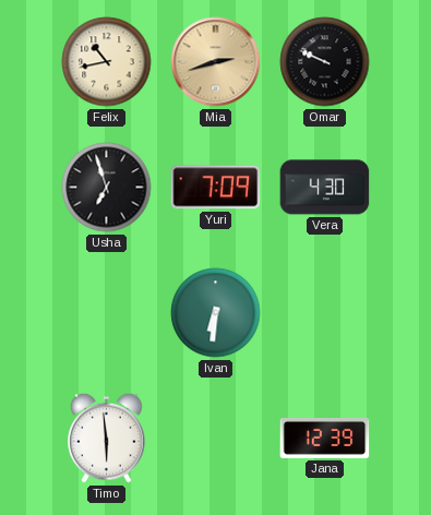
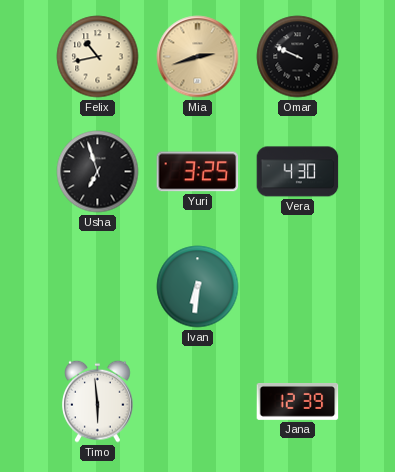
Yuri: 7:09 -> 3:25
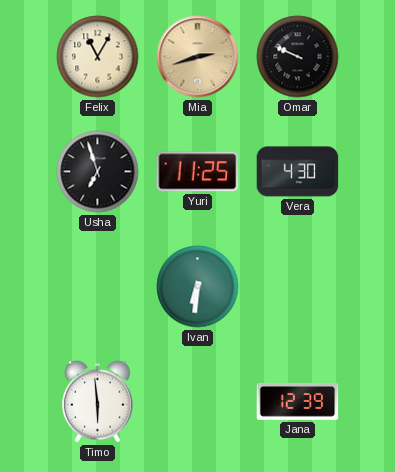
Felix: 10:43 -> 11:05
Yuri: 3:25 -> 11:25
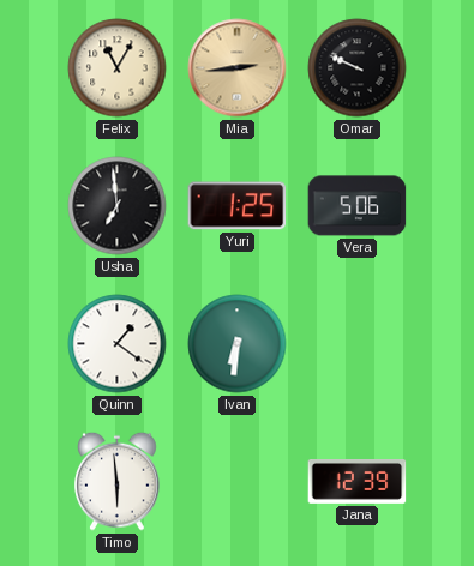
Mia: 2:42 -> 2:44
Usha: 6:57 -> 6:59
Yuri: 11:25 -> 1:25
Vera: 4:30 -> 5:06
Quinn: none -> 1:21
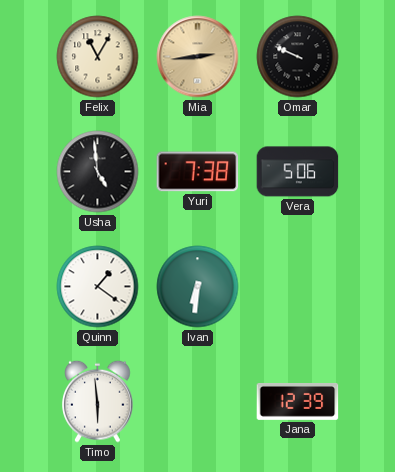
Usha: 6:59 -> 4:59
Yuri: 1:25 -> 7:38
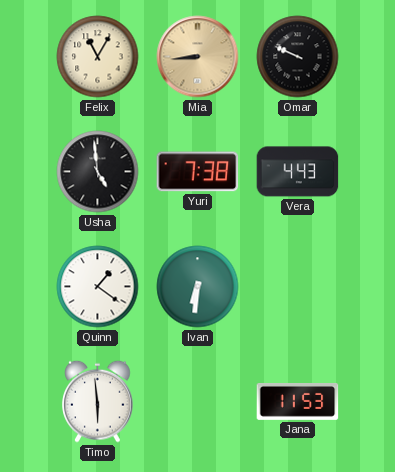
Mia: 2:44 -> 8:44
Vera: 5:06 -> 4:43
Jana: 12:39 -> 11:53
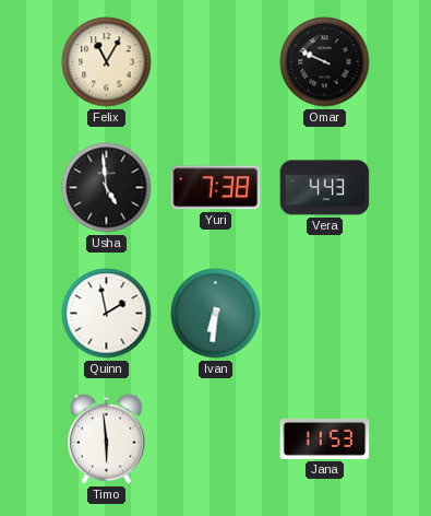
Mia: 8:44 -> none
Quinn: 1:21 -> 1:58
